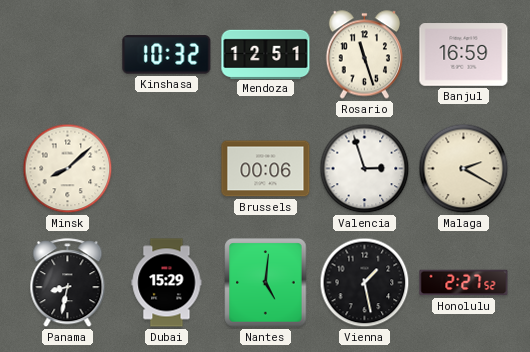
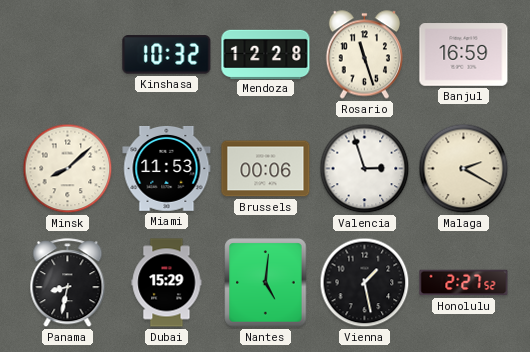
Mendoza: 12:51 -> 12:28
Miami: none -> 11:53
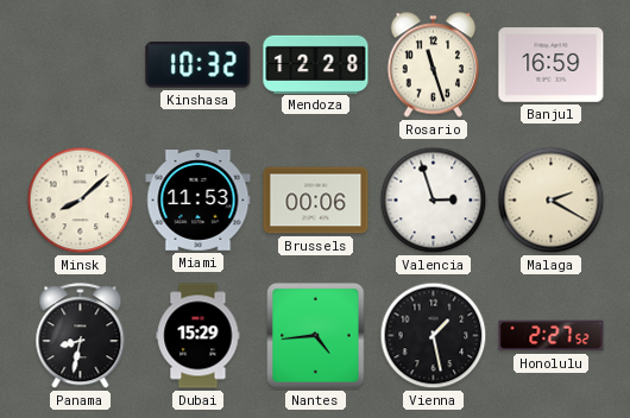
Nantes: 5:01 -> 4:44
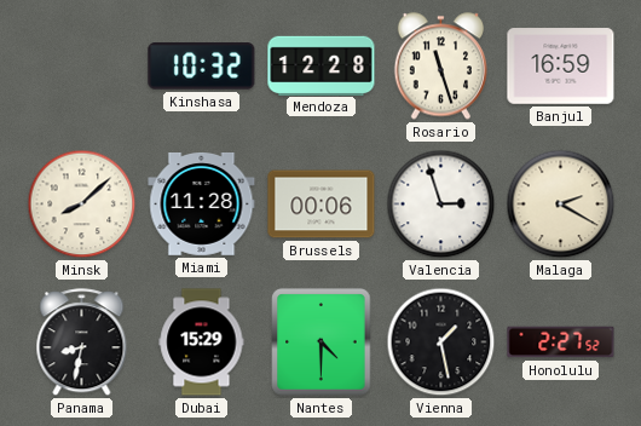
Miami: 11:53 -> 11:28
Nantes: 4:44 -> 4:30
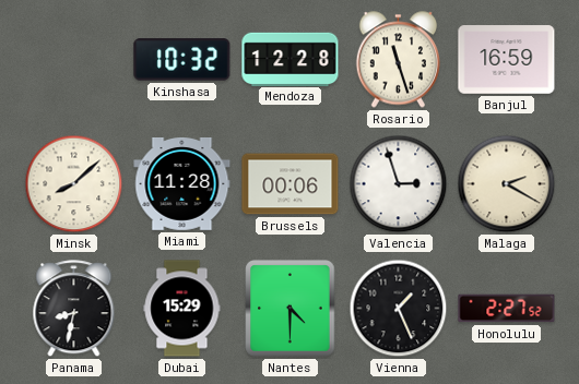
Vienna: 1:28 -> 1:26
